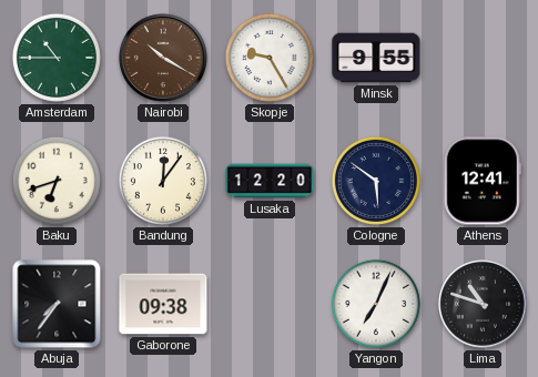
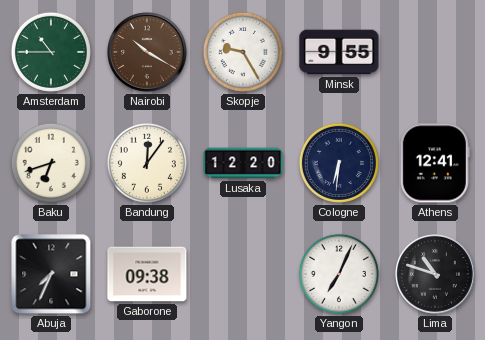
Cologne: 5:51 -> 6:31
Abuja: 7:36 -> 7:34
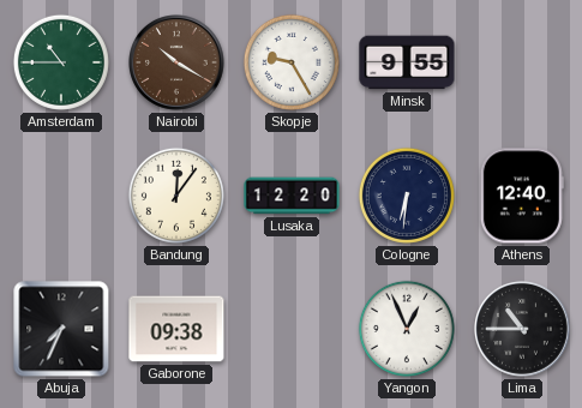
Baku: 6:42 -> none
Athens: 12:41 -> 12:40
Yangon: 7:04 -> 12:56
Lima: 10:48 -> 10:45
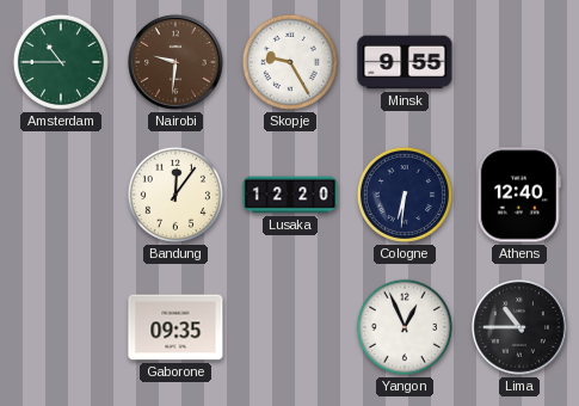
Nairobi: 10:20 -> 9:31
Abuja: 7:34 -> none
Gaborone: 09:38 -> 09:35
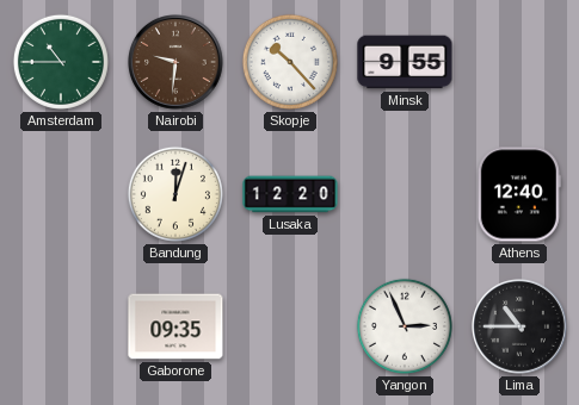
Skopje: 9:25 -> 10:23
Bandung: 12:06 -> 12:03
Cologne: 6:31 -> none
Yangon: 12:56 -> 2:56
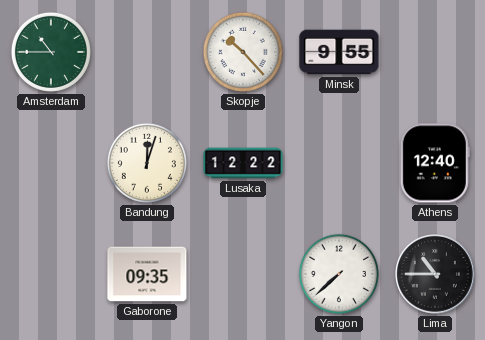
Nairobi: 9:31 -> none
Lusaka: 12:20 -> 12:22
Yangon: 2:56 -> 7:38
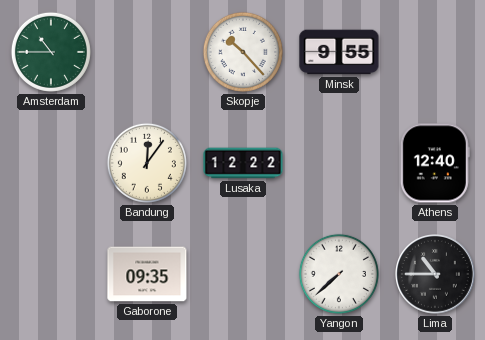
Bandung: 12:03 -> 12:06
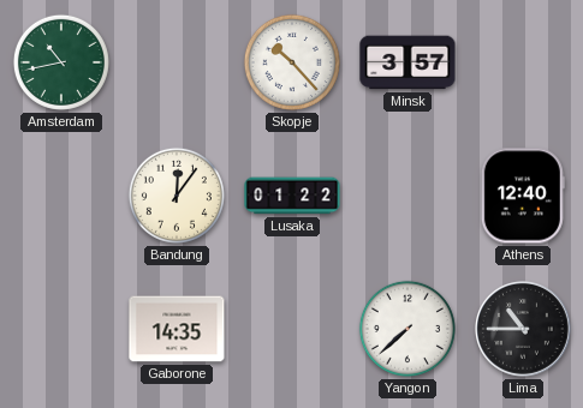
Amsterdam: 10:45 -> 10:43
Minsk: 9:55 -> 3:57
Lusaka: 12:22 -> 01:22
Gaborone: 09:35 -> 14:35
